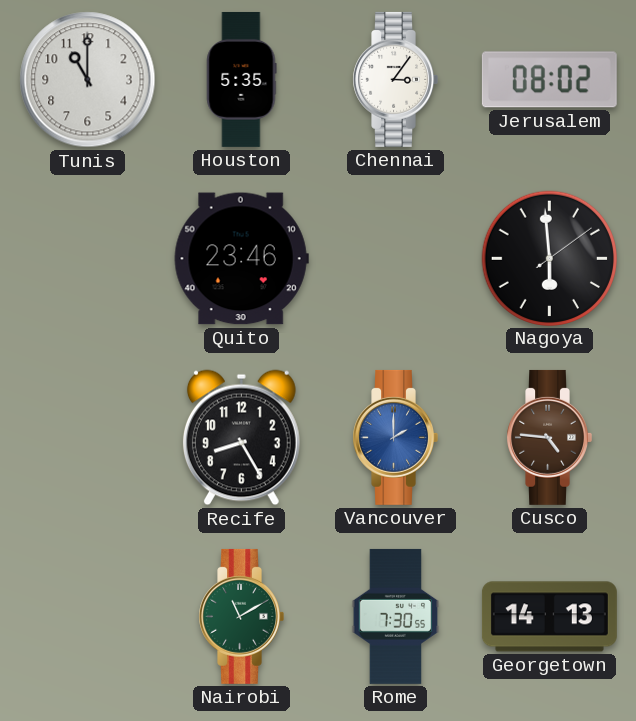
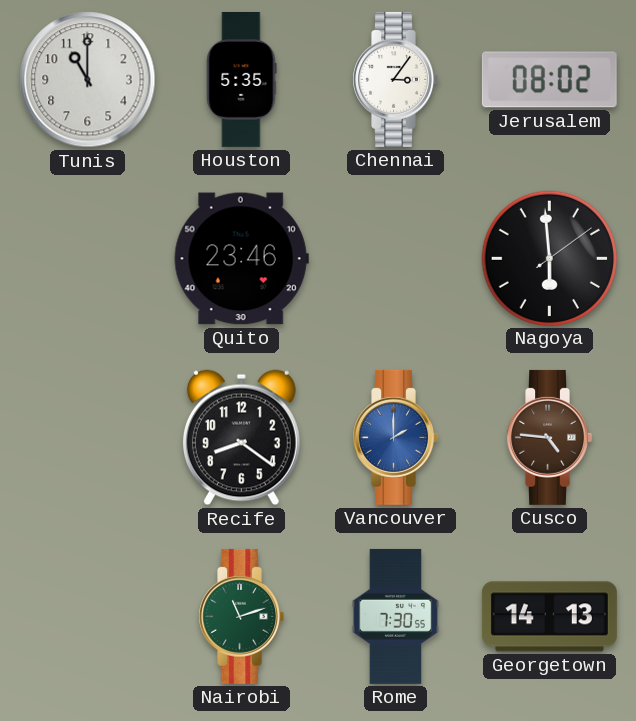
Recife: 8:25 -> 8:21
Nairobi: 11:10 -> 11:12
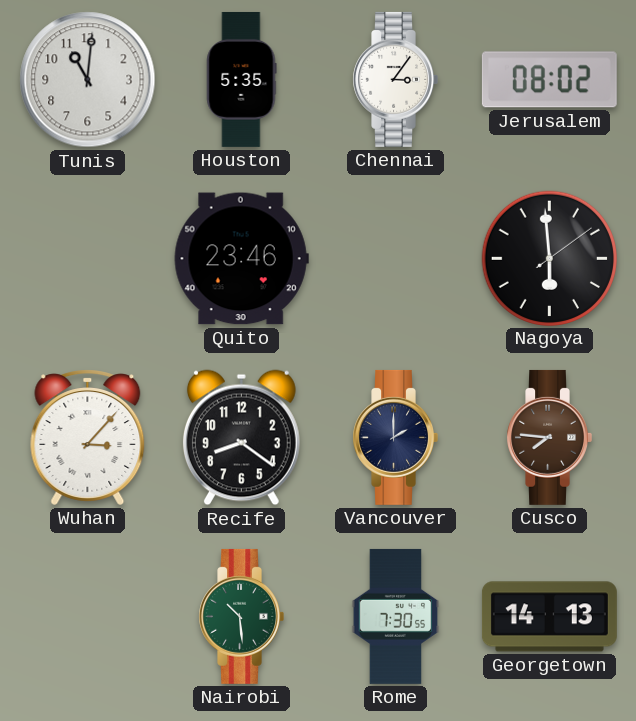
Tunis: 11:00 -> 11:01
Wuhan: none -> 3:07
Vancouver dial: blue -> navy
Cusco: 4:46 -> 7:46
Nairobi: 11:12 -> 10:29
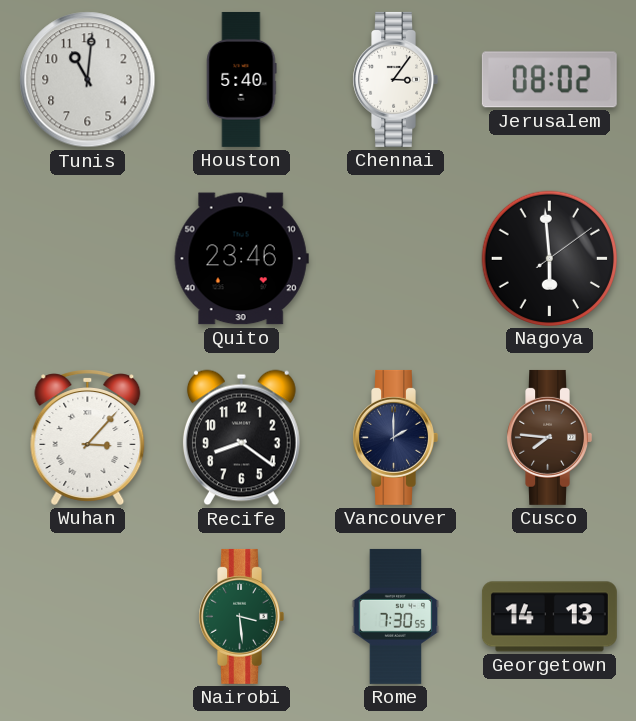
Houston: 5:35 -> 5:40
Nairobi: 10:29 -> 3:29
